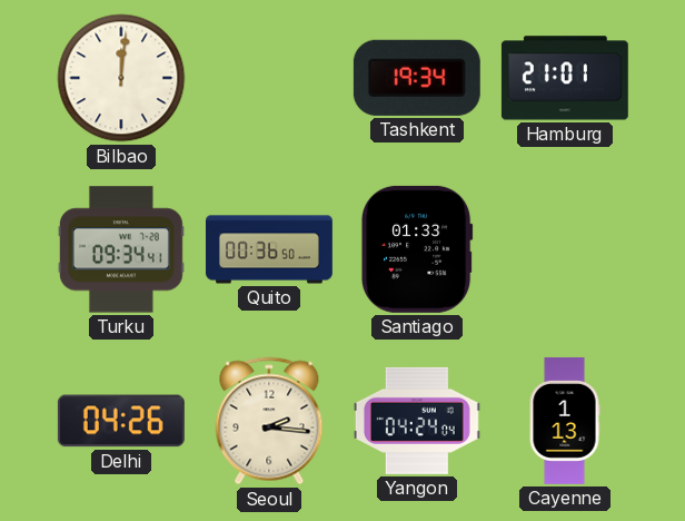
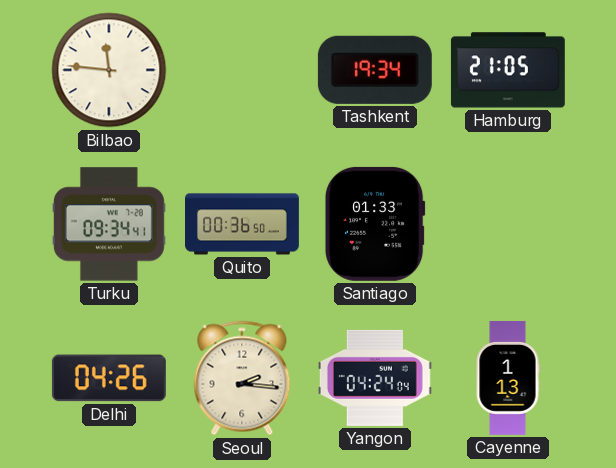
Bilbao: 12:01 -> 11:46
Hamburg: 21:01 -> 21:05
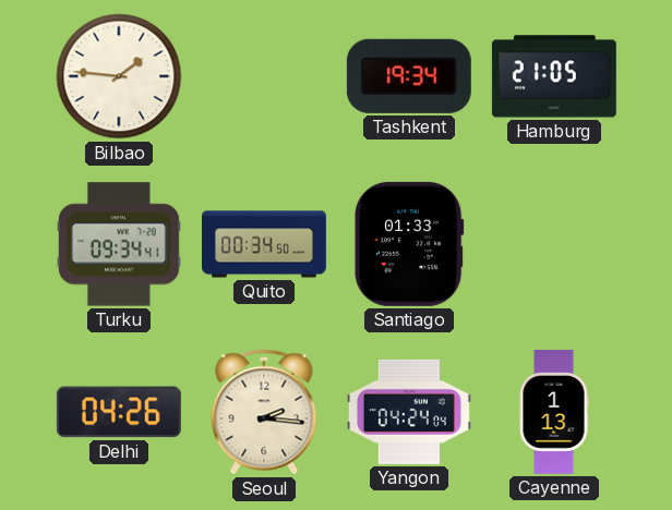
Bilbao: 11:46 -> 1:46
Quito: 00:36 -> 00:34
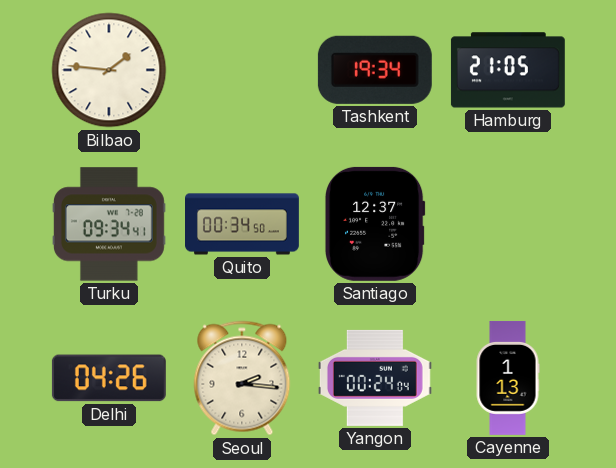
Santiago: 01:33 -> 12:37
Yangon: 04:24 -> 00:24
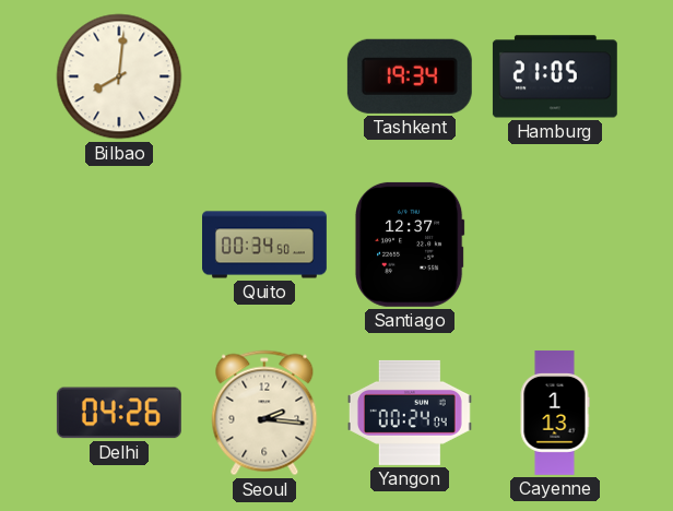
Bilbao: 1:46 -> 8:01
Turku: 09:34 -> none
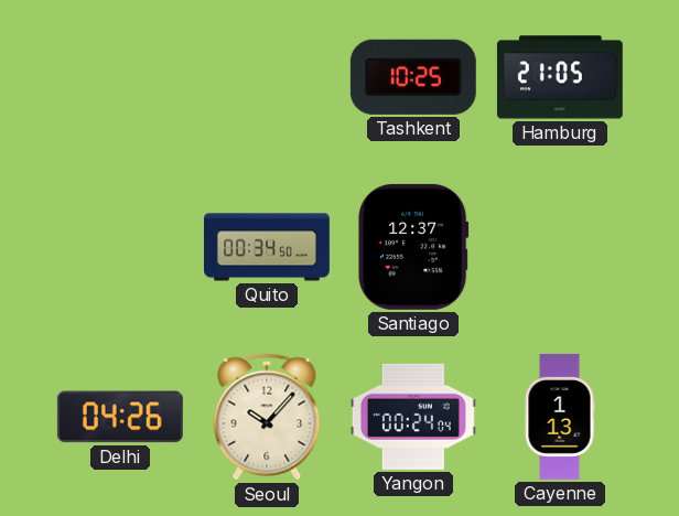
Bilbao: 8:01 -> none
Tashkent: 19:34 -> 10:25
Seoul: 2:16 -> 10:07
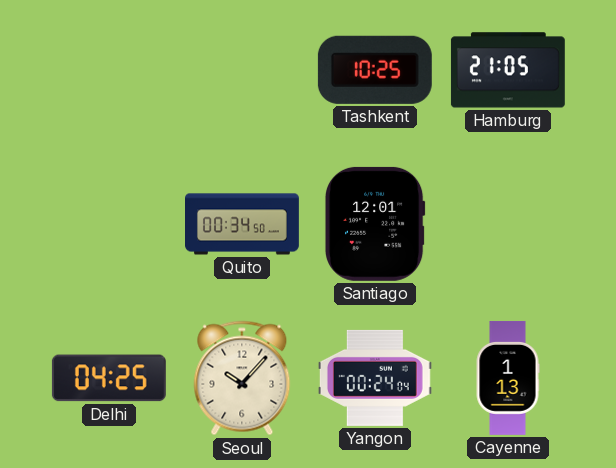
Santiago: 12:37 -> 12:01
Delhi: 04:26 -> 04:25
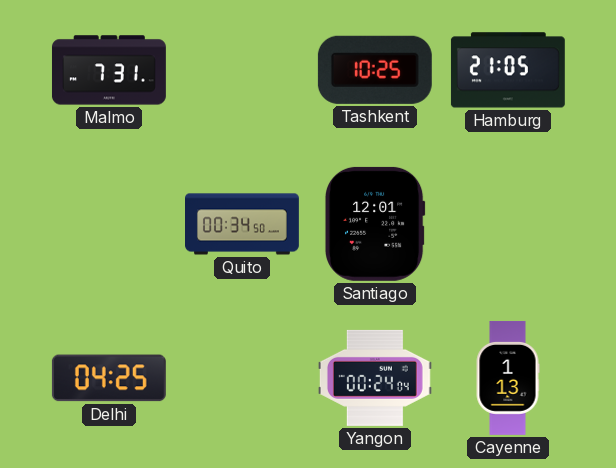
Malmo: none -> 7:31
Seoul: 10:07 -> none
